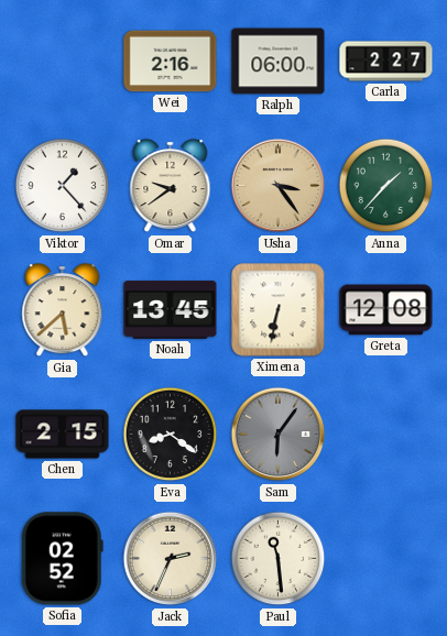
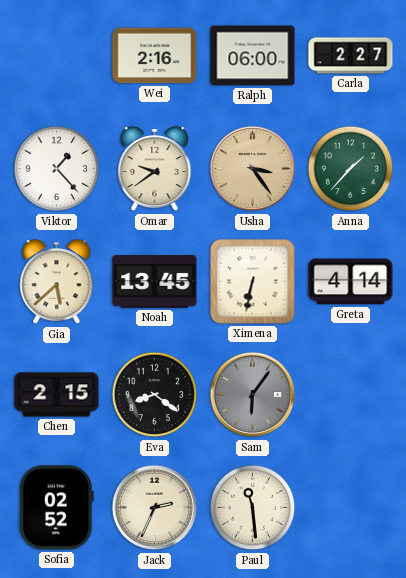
Greta: 12:08 -> 4:14
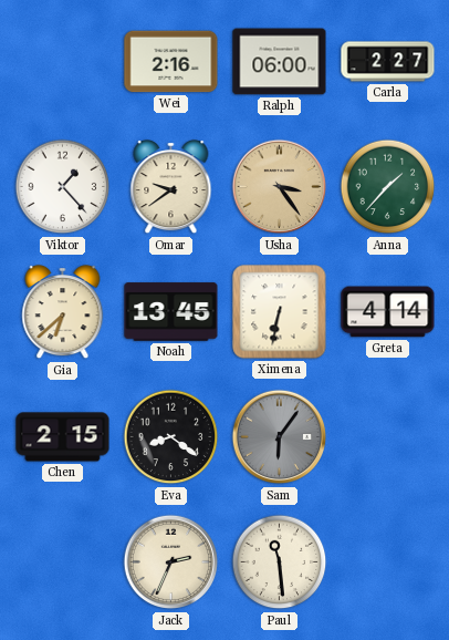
Gia: 5:38 -> 6:38
Sofia: 02:52 -> none
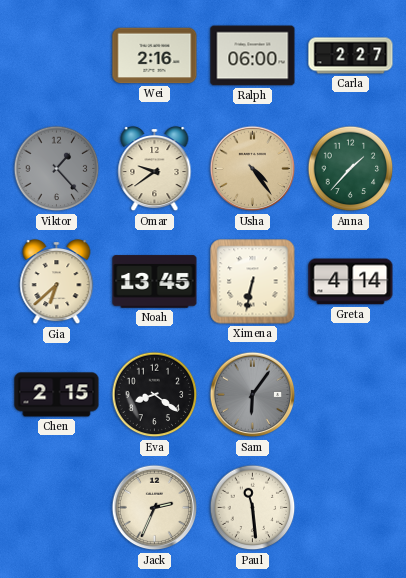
Viktor dial: white -> grey
Usha: 3:24 -> 4:24
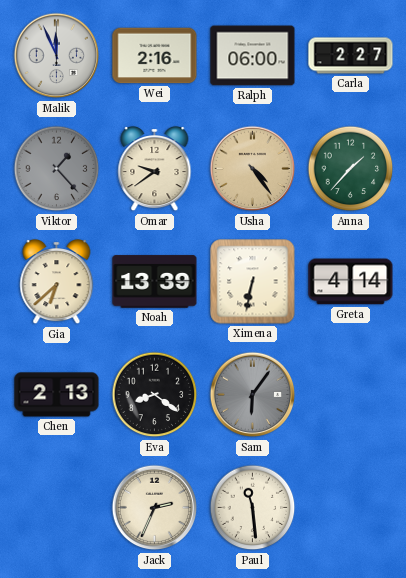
Malik: none -> 11:56
Noah: 13:45 -> 13:39
Chen: 2:15 -> 2:13
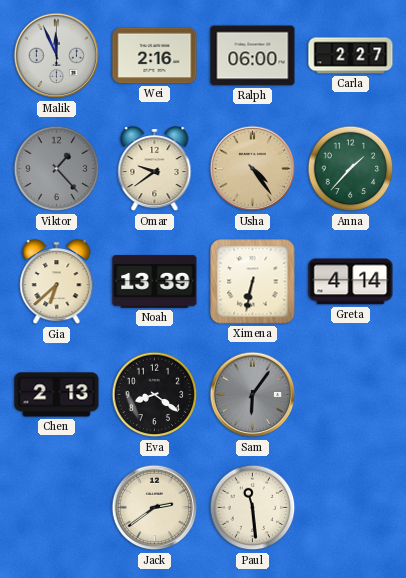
Jack: 2:34 -> 2:39
